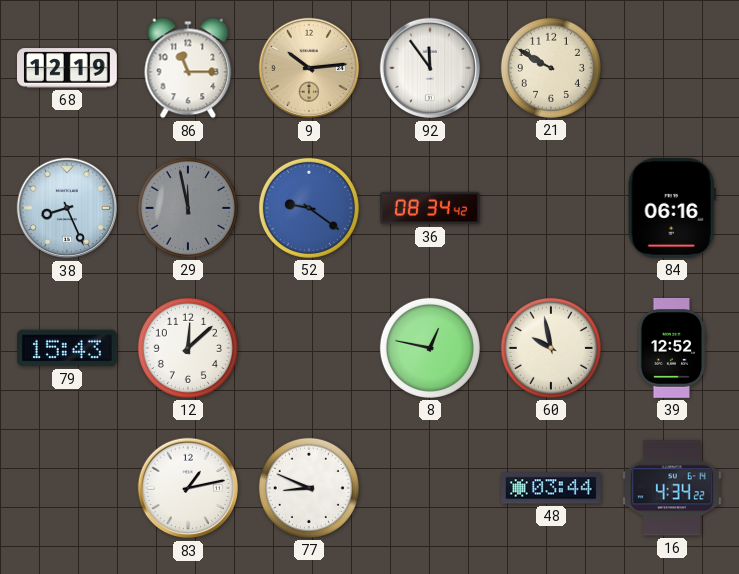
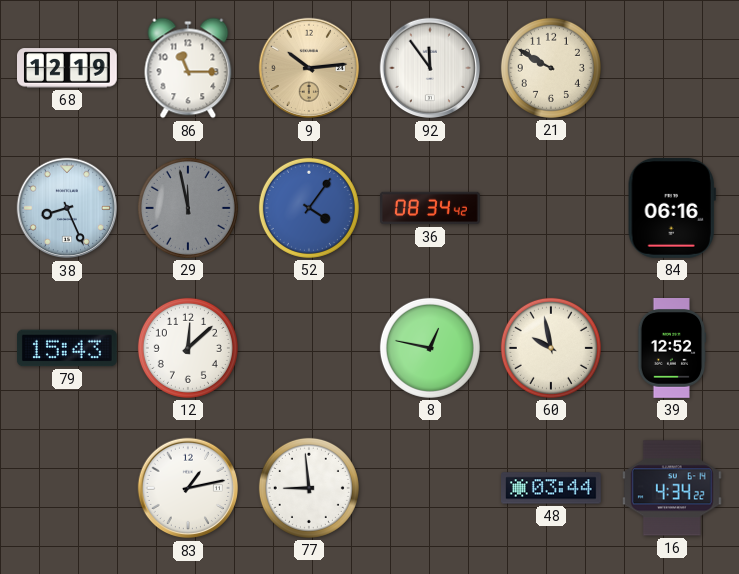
52: 9:21 -> 4:06
77: 8:49 -> 8:59
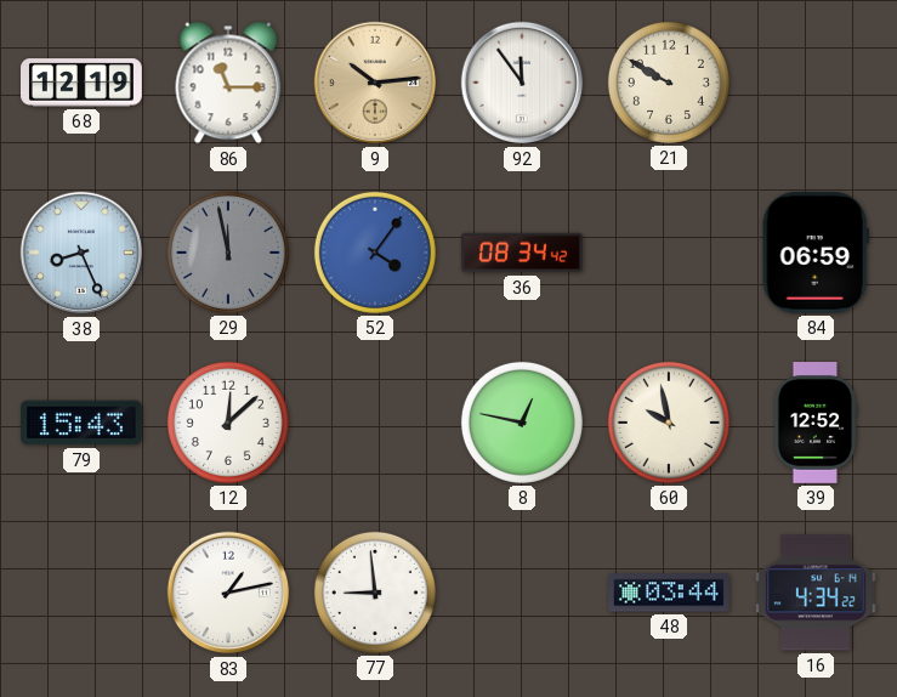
84: 06:16 -> 06:59
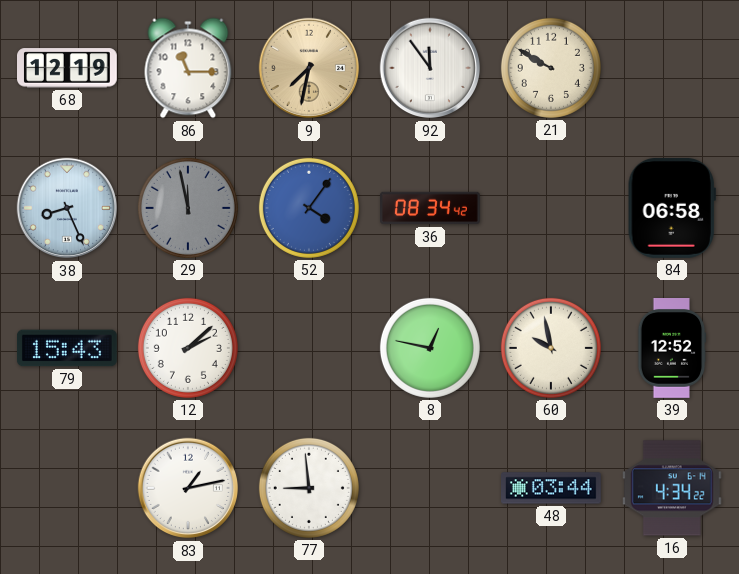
9: 10:14 -> 7:32
84: 06:59 -> 06:58
12: 12:08 -> 2:08
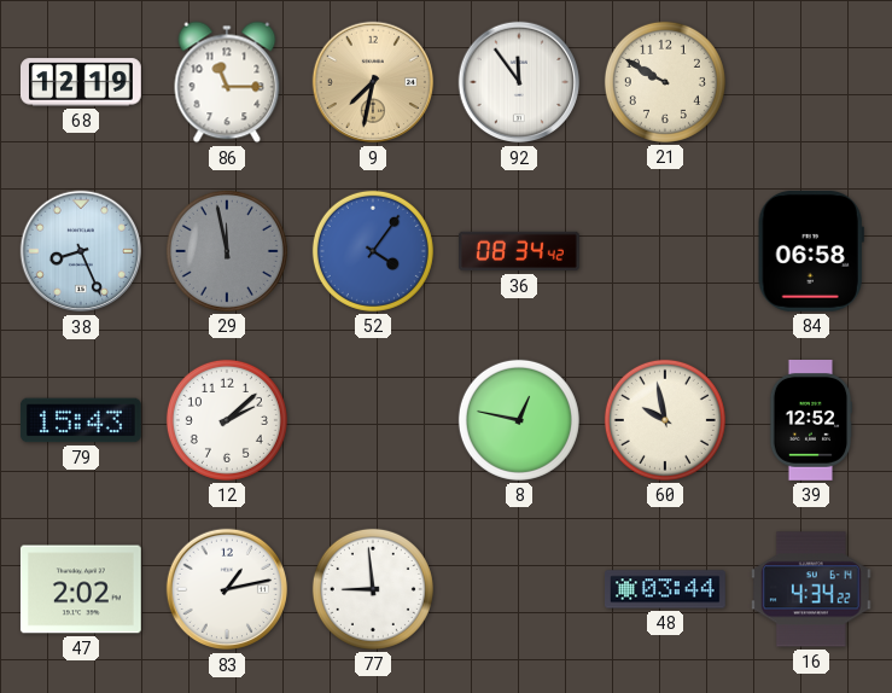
47: none -> 2:02
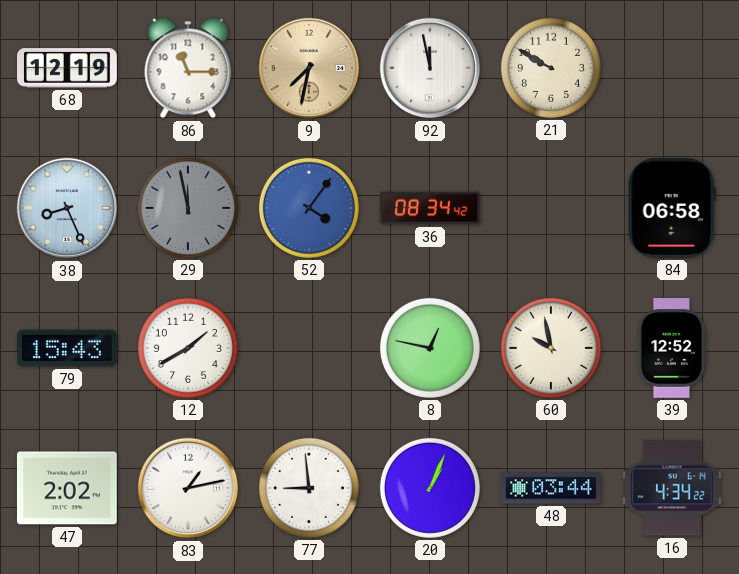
92: 11:54 -> 11:58
12: 2:08 -> 1:40
20: none -> 1:04
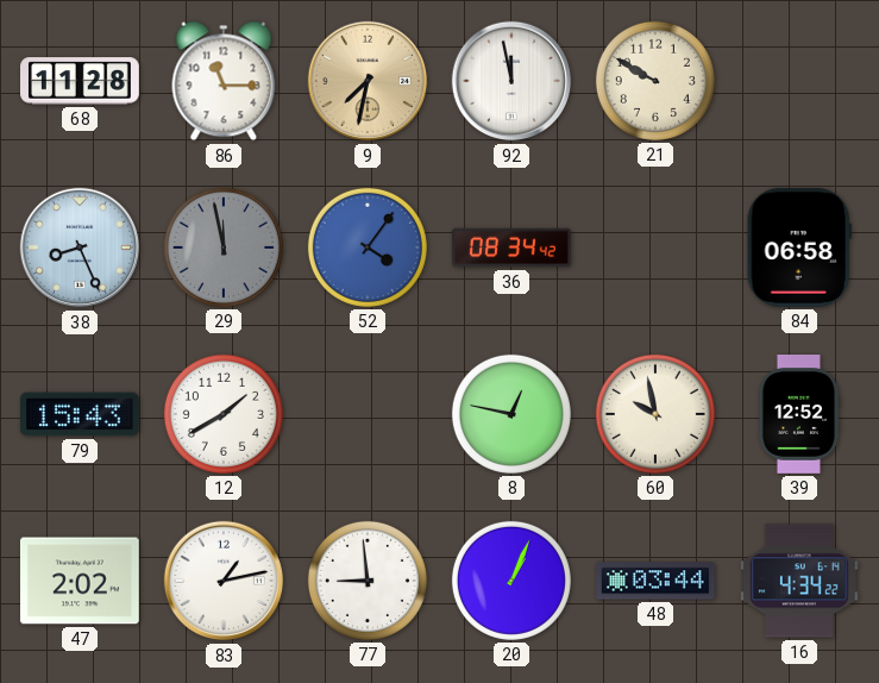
68: 12:19 -> 11:28
